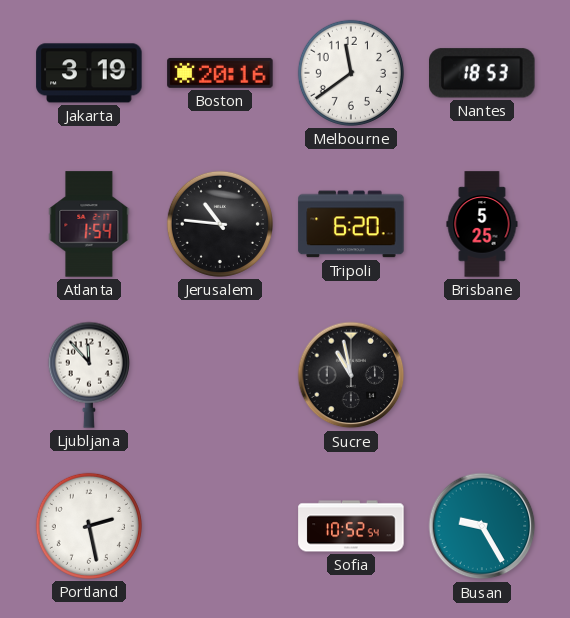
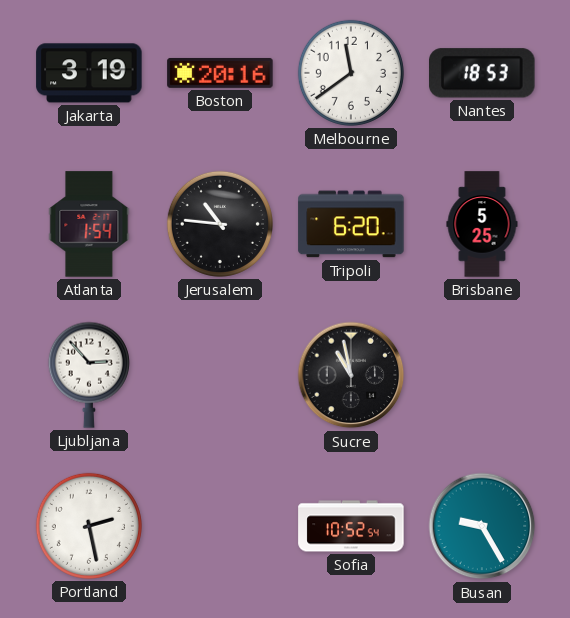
Ljubljana: 11:53 -> 2:53
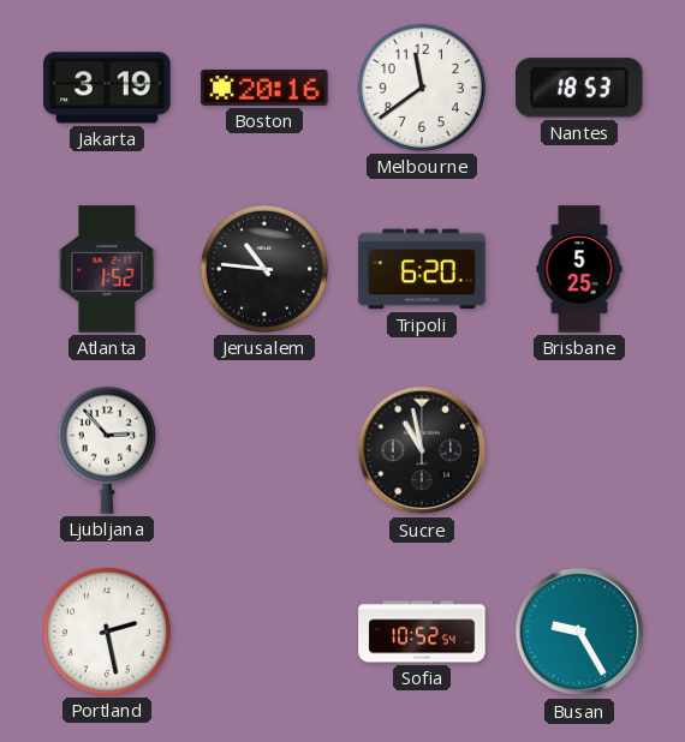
Atlanta: 1:54 -> 1:52
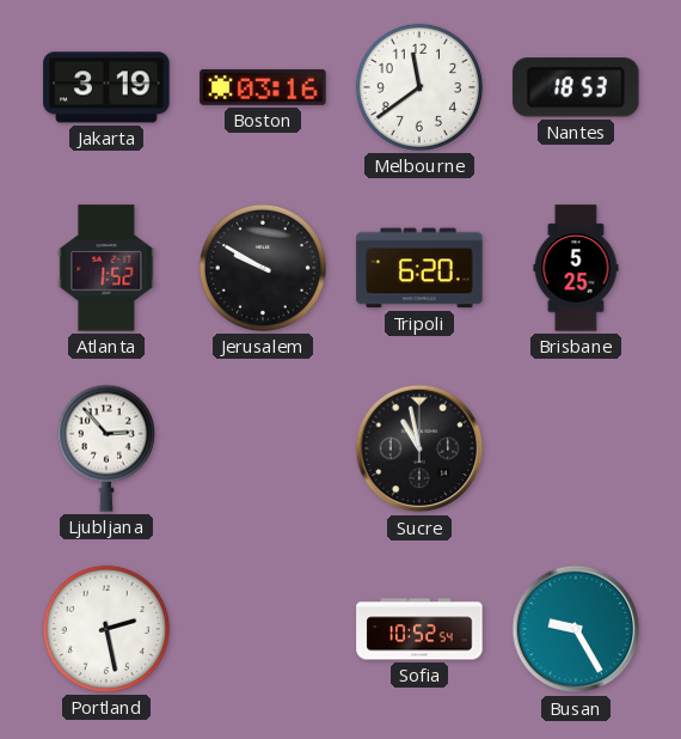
Boston: 20:16 -> 03:16
Jerusalem: 10:46 -> 9:50
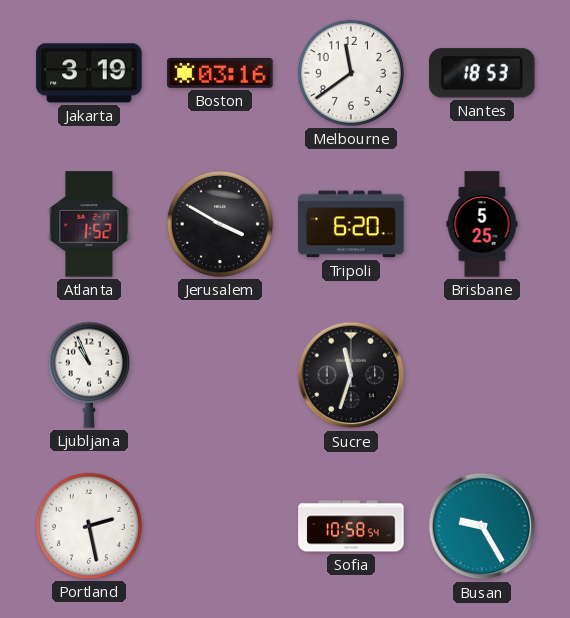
Jerusalem: 9:50 -> 3:50
Ljubljana: 2:53 -> 10:56
Sucre: 10:58 -> 11:33
Sofia: 10:52 -> 10:58
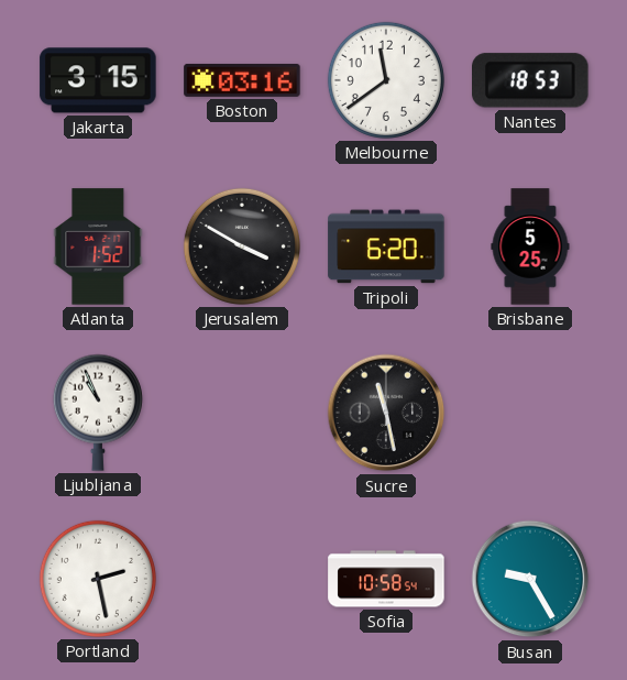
Jakarta: 3:19 -> 3:15
Sucre: 11:33 -> 11:28
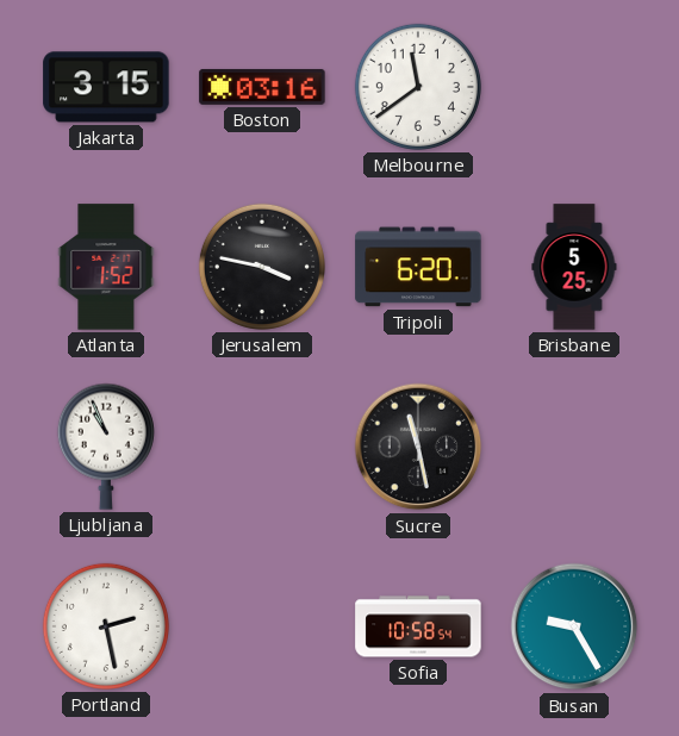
Nantes: 18:53 -> none
Jerusalem: 3:50 -> 3:47
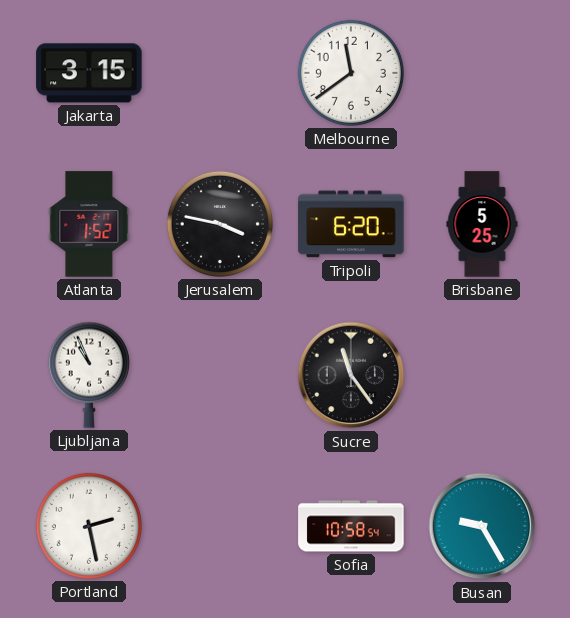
Boston: 03:16 -> none
Sucre: 11:28 -> 11:24
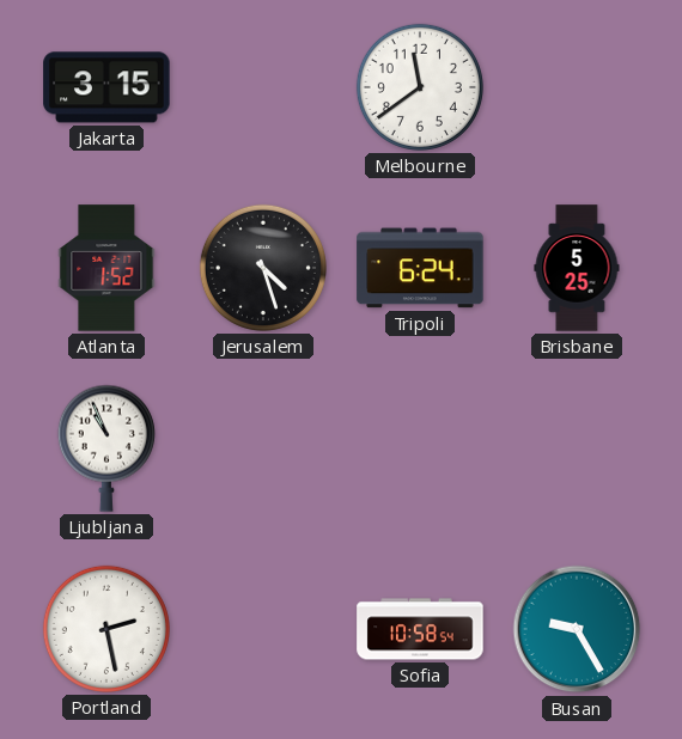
Jerusalem: 3:47 -> 4:27
Tripoli: 6:20 -> 6:24
Sucre: 11:24 -> none
